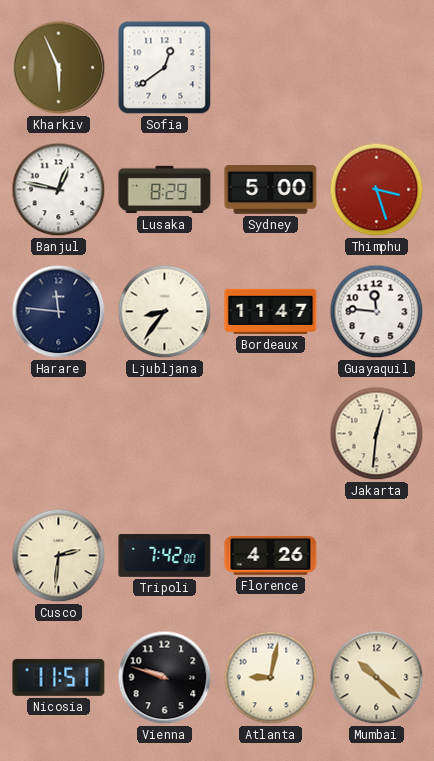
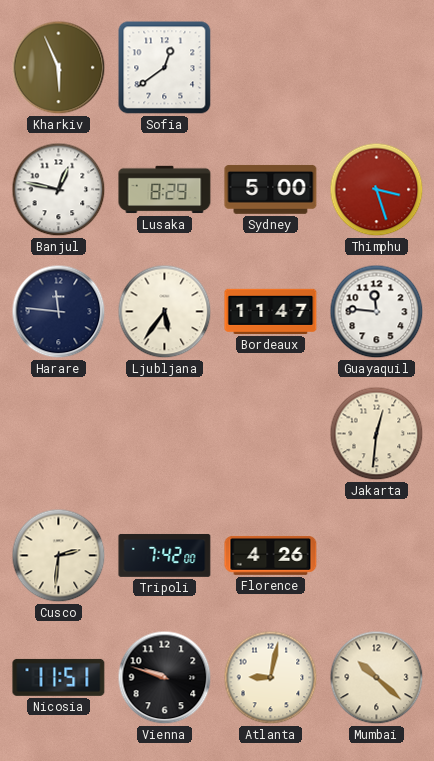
Ljubljana: 8:36 -> 5:36
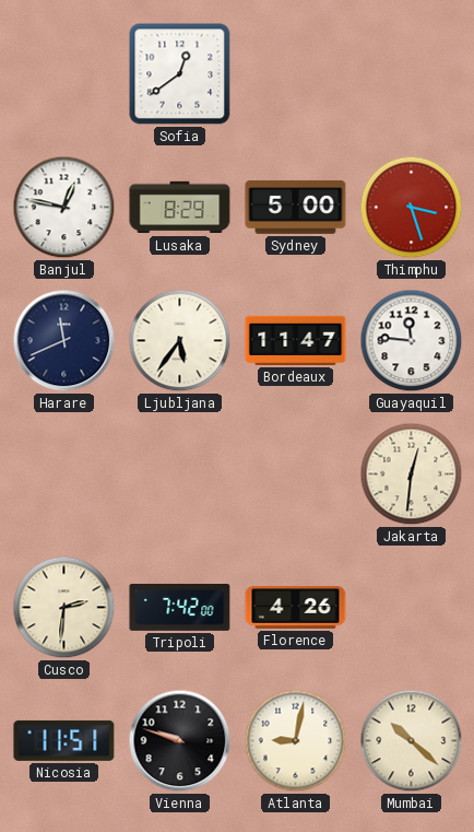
Kharkiv: 5:56 -> none
Harare: 11:46 -> 11:41
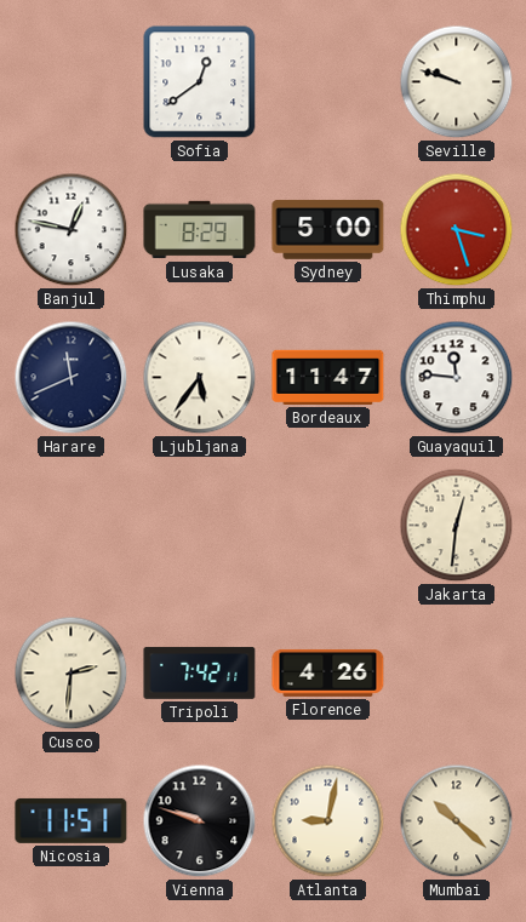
Seville: none -> 9:48
Tripoli: 7:42:00 -> 7:42:11
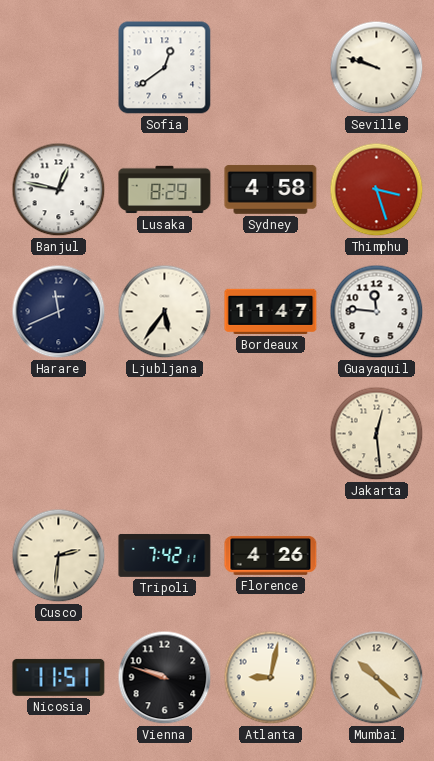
Sydney: 5:00 -> 4:58
Jakarta: 12:31 -> 12:29
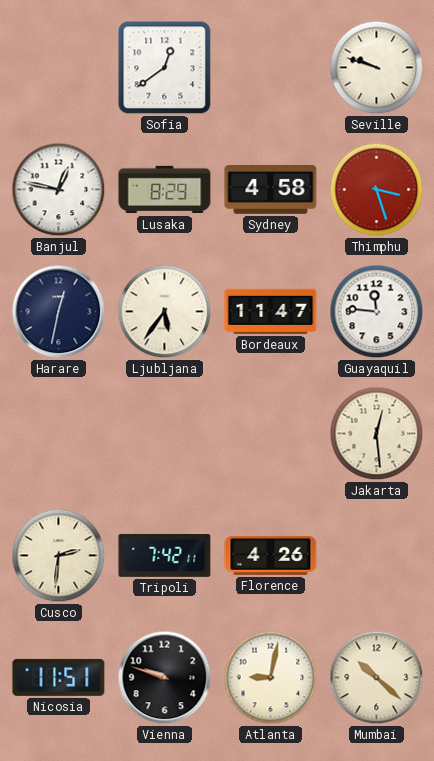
Harare: 11:41 -> 12:32
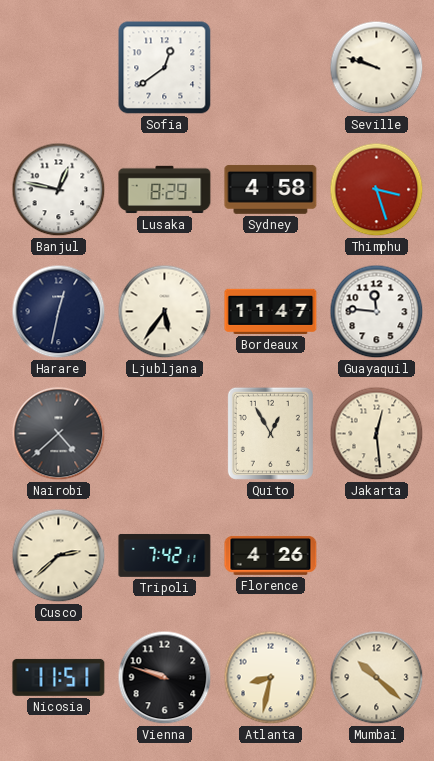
Nairobi: none -> 4:38
Quito: none -> 12:55
Cusco: 2:31 -> 2:38
Atlanta: 9:02 -> 8:32
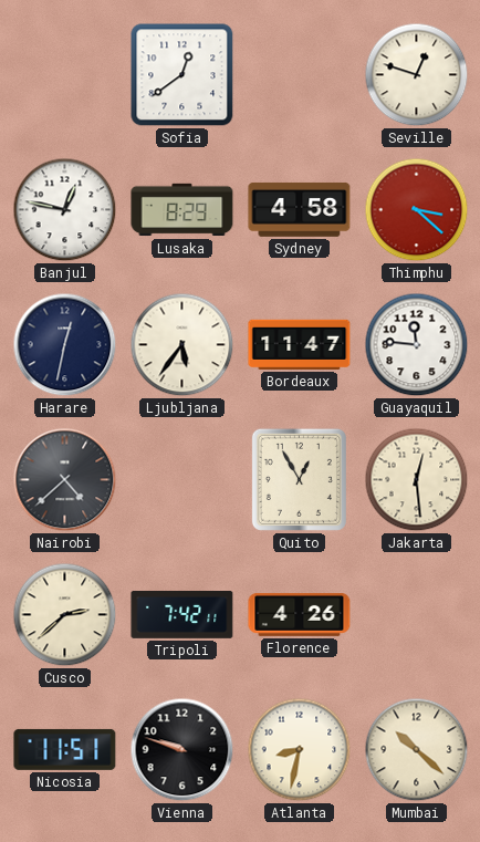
Seville: 9:48 -> 12:48
Thimphu: 3:27 -> 3:22
